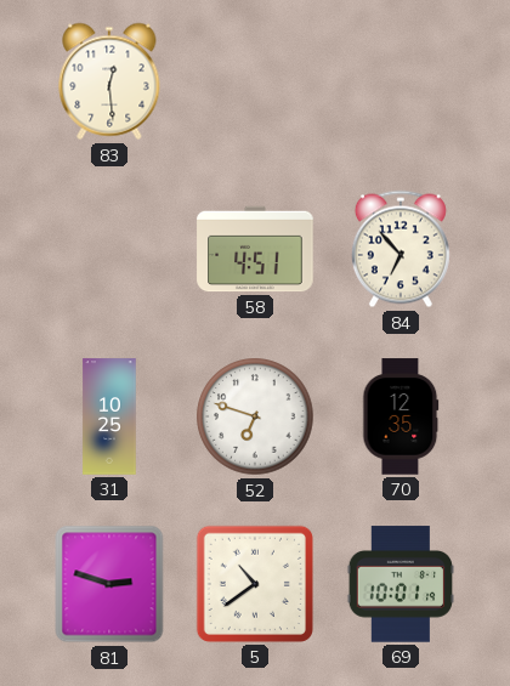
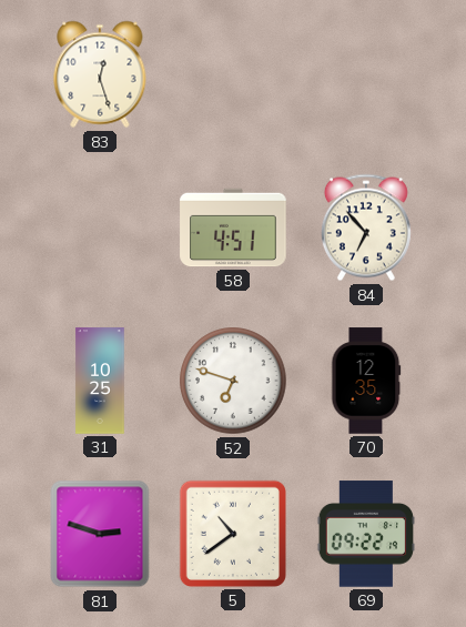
83: 12:29 -> 12:27
69: 10:01 -> 09:22
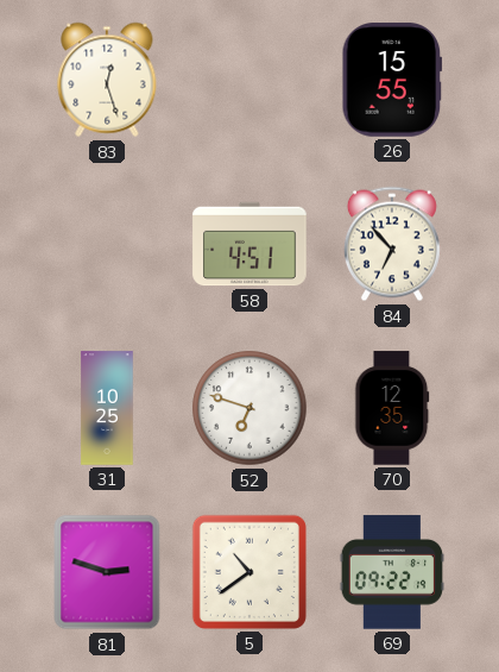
26: none -> 15:55
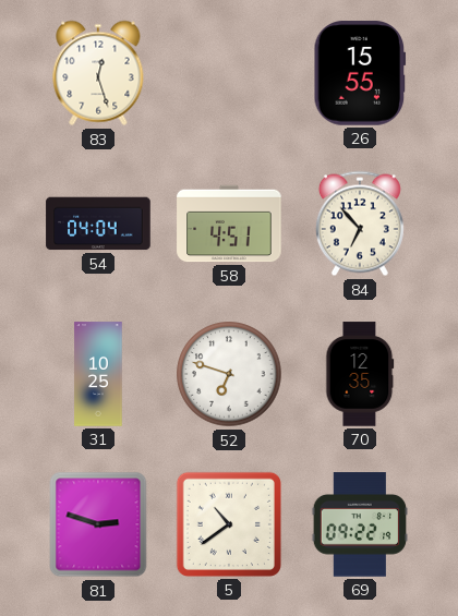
54: none -> 04:04
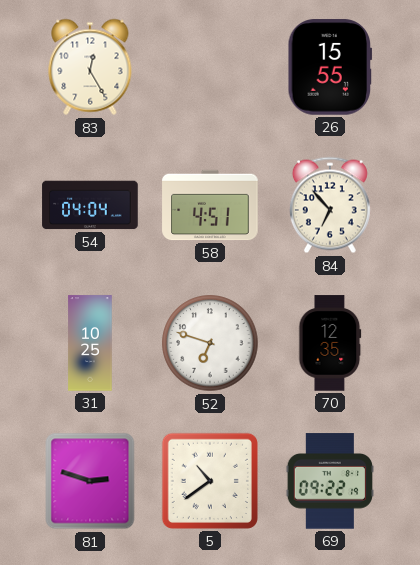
83: 12:27 -> 12:25
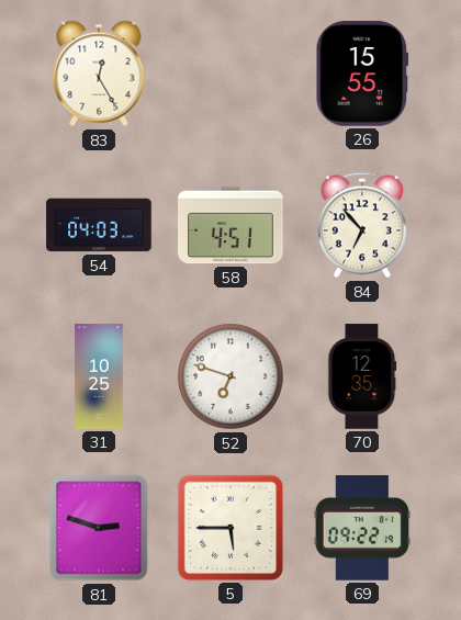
54: 04:04 -> 04:03
5: 10:39 -> 5:45
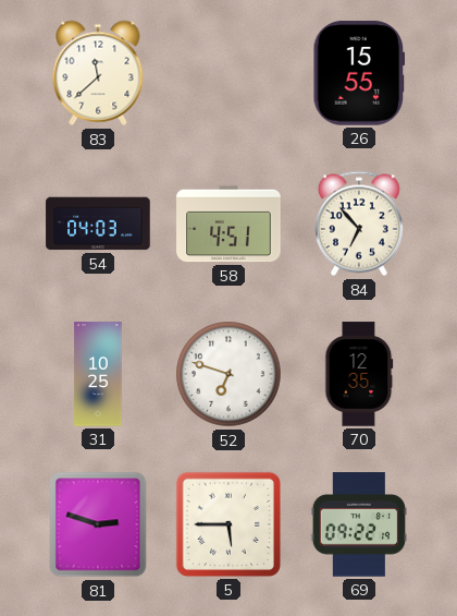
83: 12:25 -> 11:38
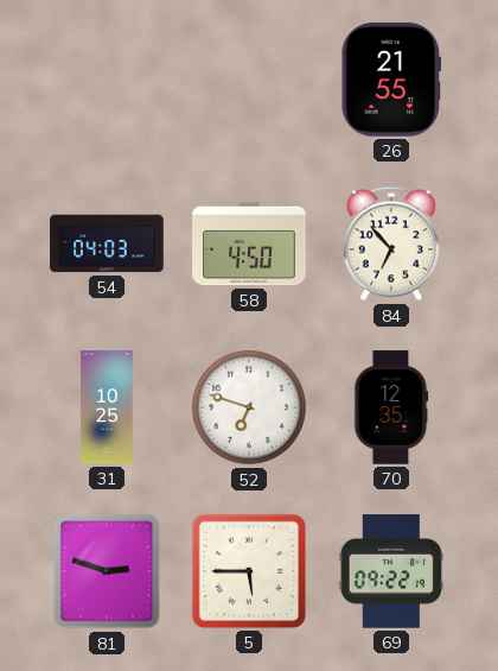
83: 11:38 -> none
26: 15:55 -> 21:55
58: 4:51 -> 4:50
